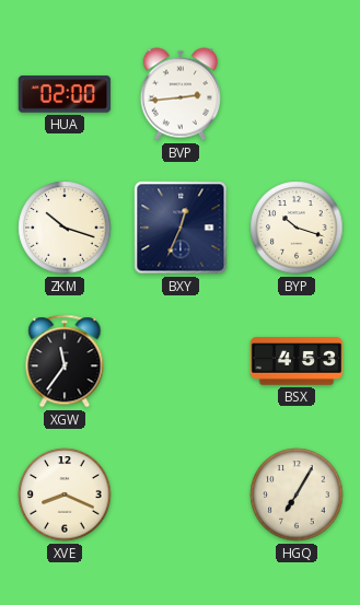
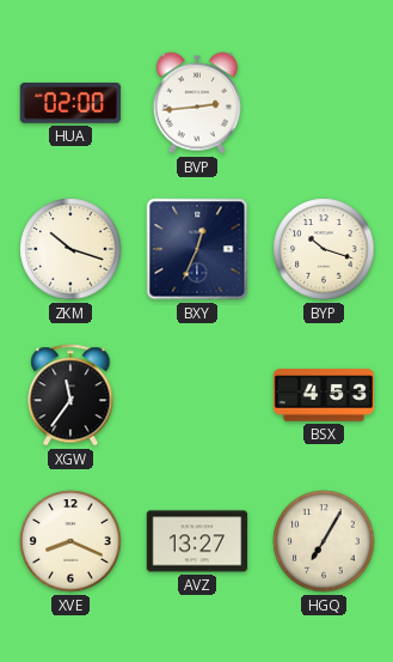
AVZ: none -> 13:27
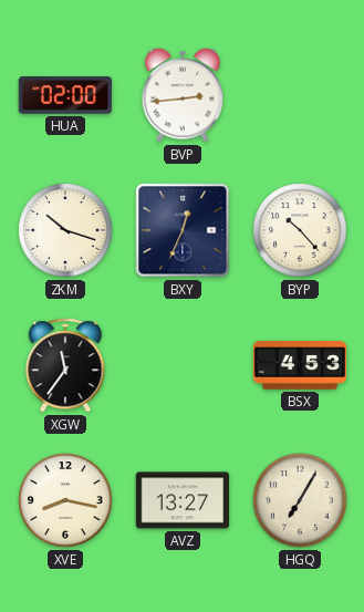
BYP: 10:18 -> 10:23
XVE: 8:19 -> 8:17
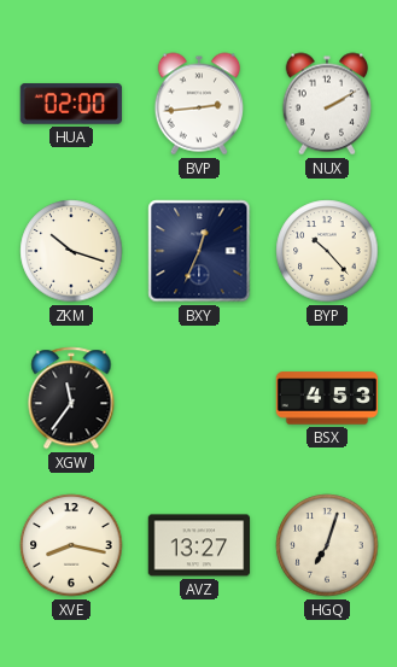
NUX: none -> 2:10
HGQ: 7:05 -> 7:03
